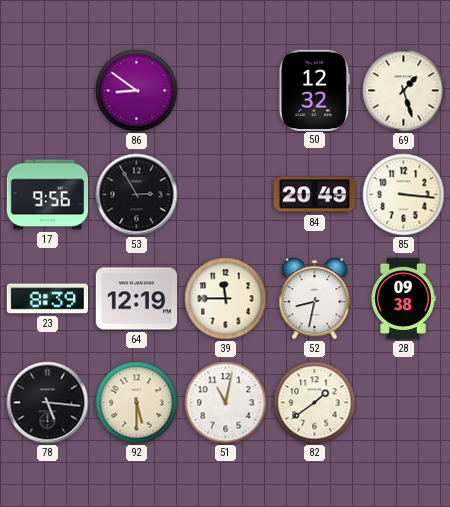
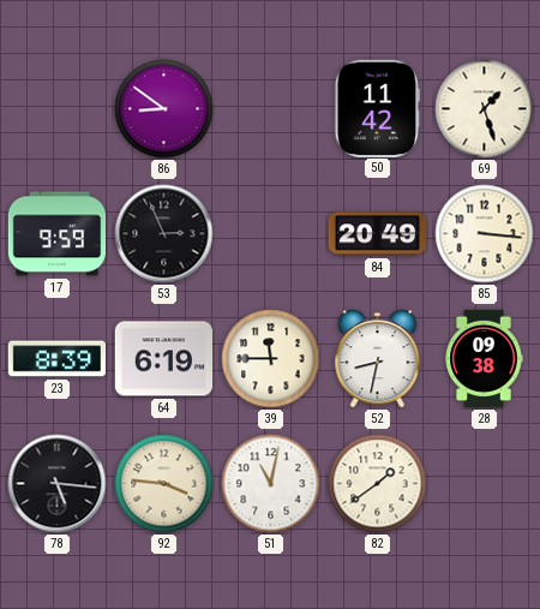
50: 12:32 -> 11:42
17: 9:56 -> 9:59
53: 2:55 -> 2:56
64: 12:19 -> 6:19
92: 5:30 -> 3:46
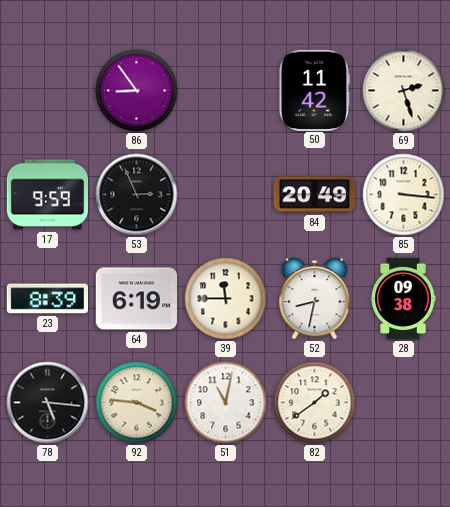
86: 8:51 -> 8:54
69: 1:27 -> 2:27
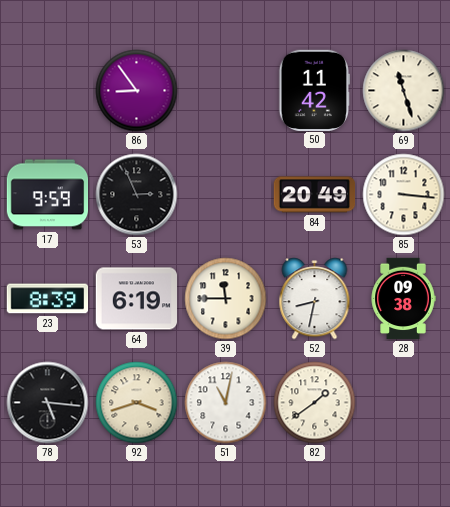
69: 2:27 -> 11:27
92: 3:46 -> 3:42
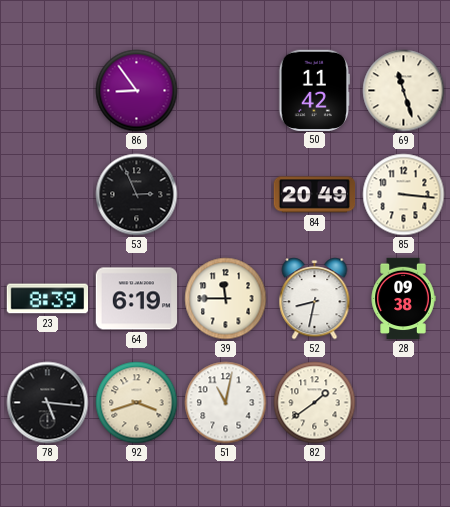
17: 9:59 -> none
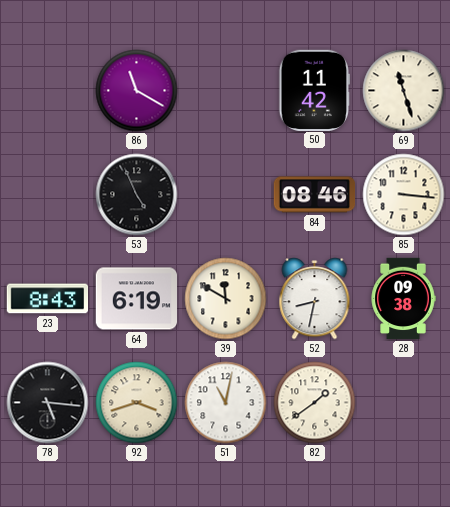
86: 8:54 -> 11:20
53: 2:56 -> 4:56
84: 20:49 -> 08:46
23: 8:39 -> 8:43
39: 11:45 -> 11:50
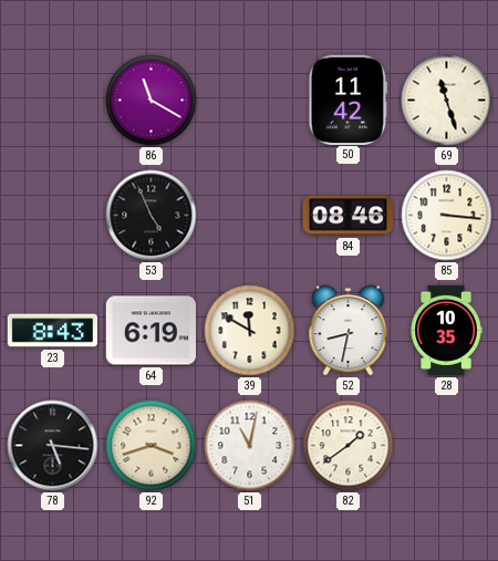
28: 09:38 -> 10:35
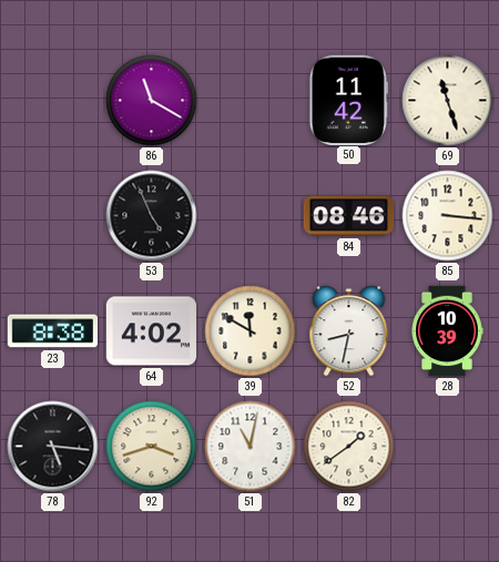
23: 8:43 -> 8:38
64: 6:19 -> 4:02
28: 10:35 -> 10:39
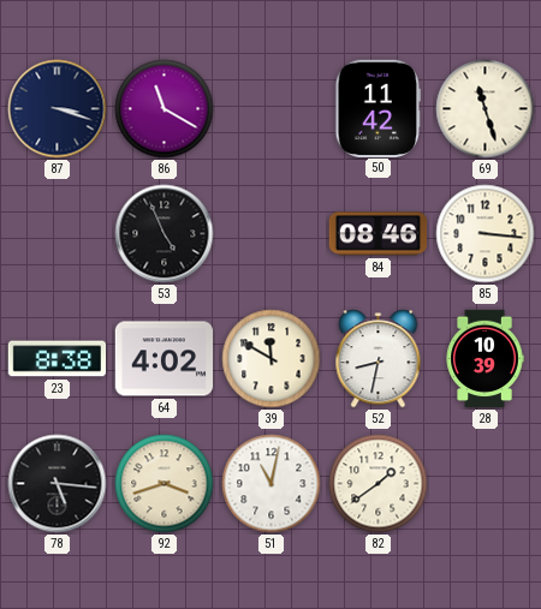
87: none -> 3:18
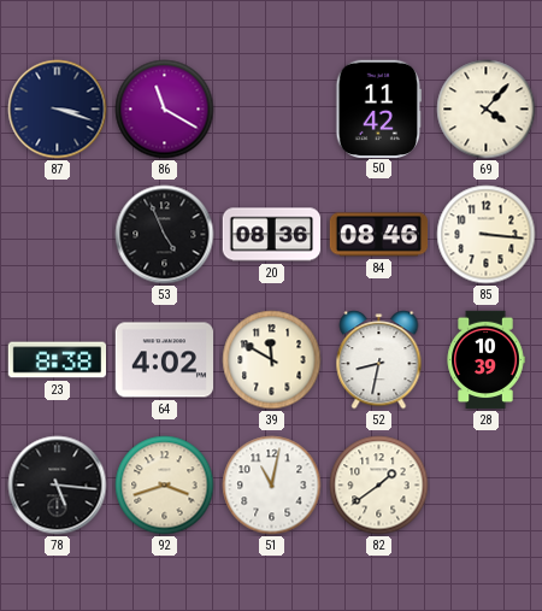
69: 11:27 -> 4:07
20: none -> 08:36
